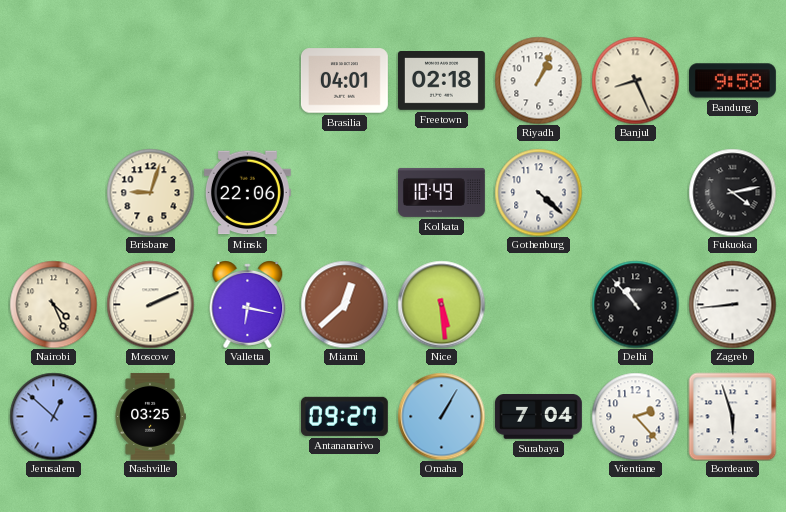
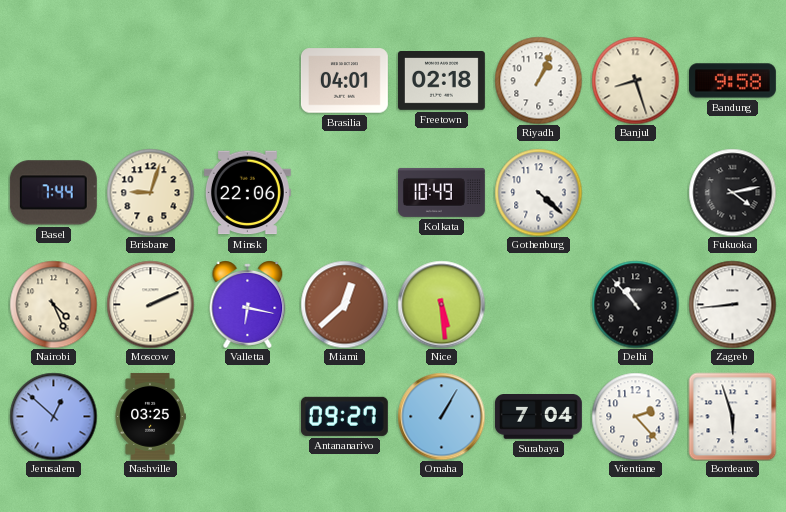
Banjul: 8:26 -> 8:27
Basel: none -> 7:44
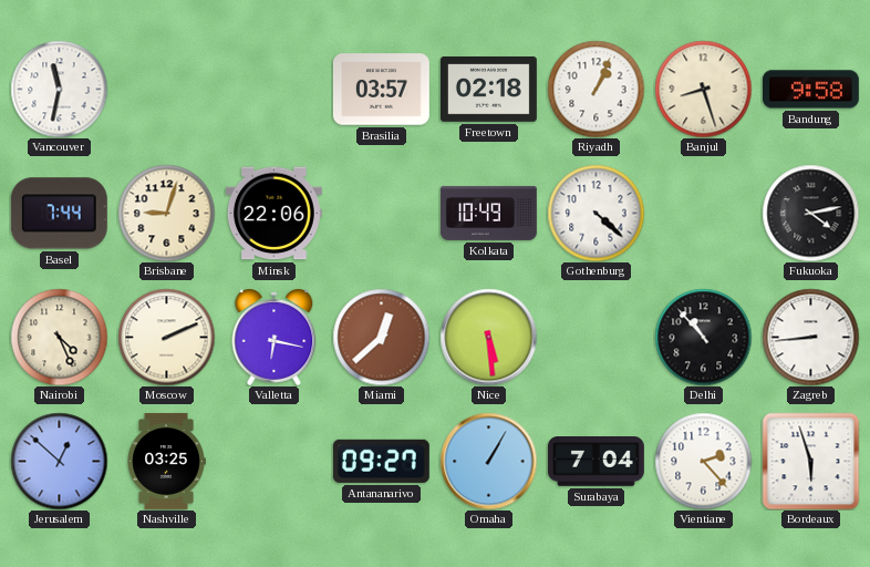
Vancouver: none -> 11:32
Brasilia: 04:01 -> 03:57
